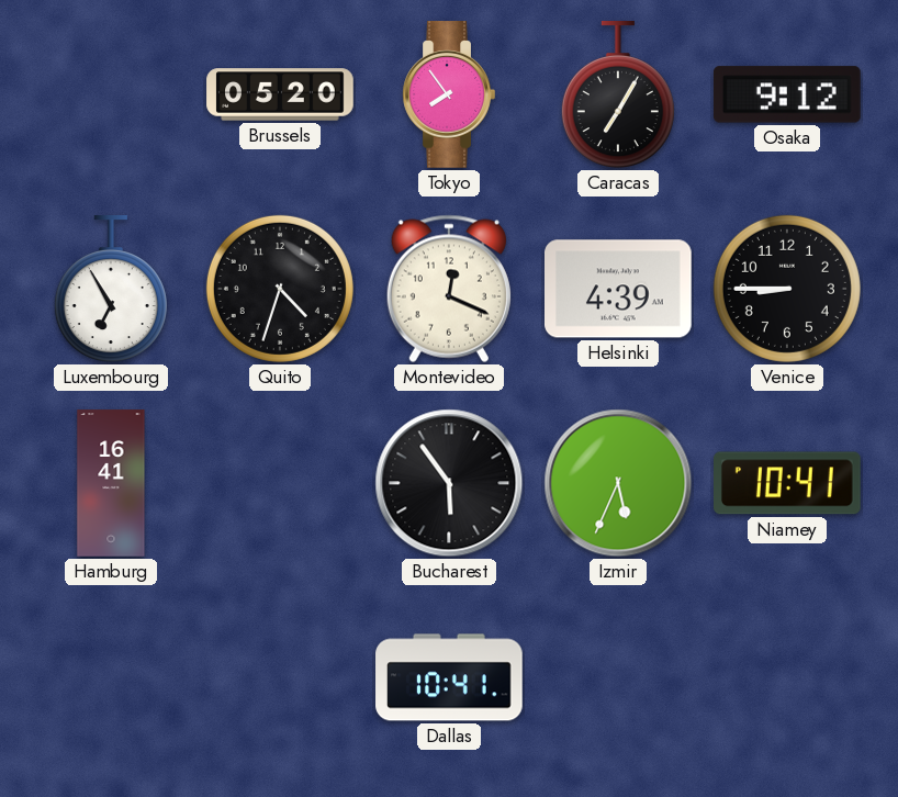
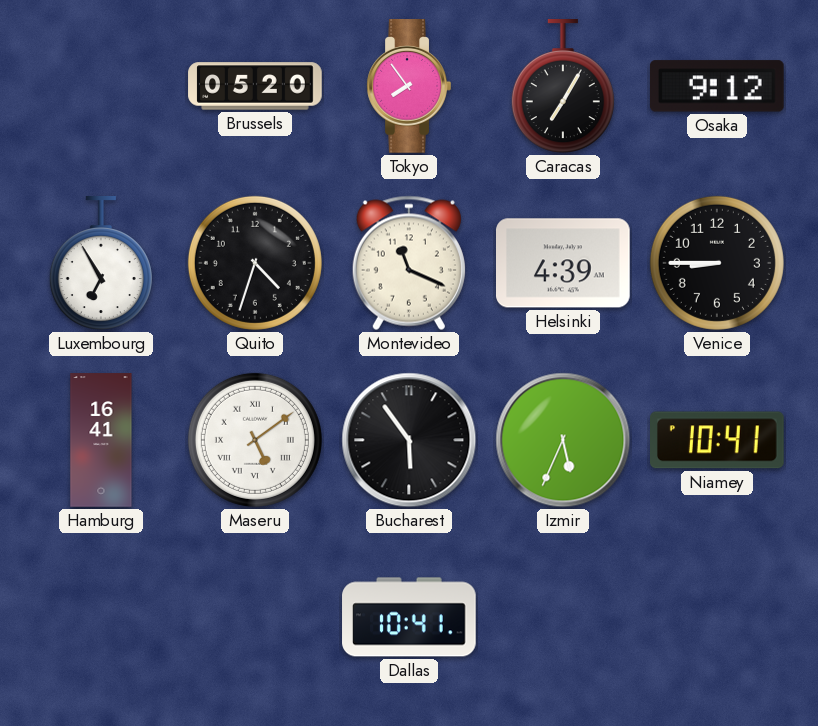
Montevideo: 12:19 -> 11:19
Maseru: none -> 5:09
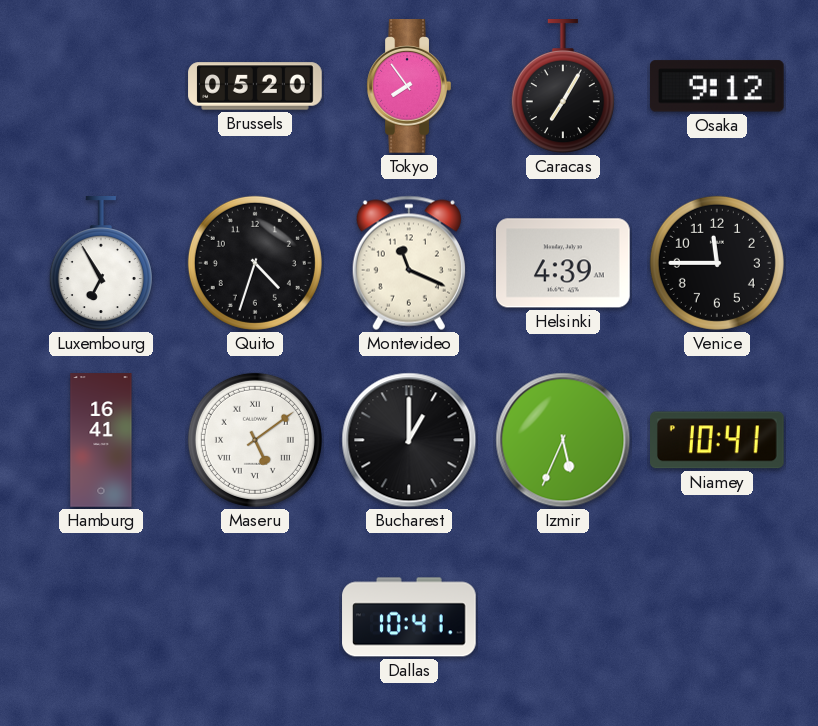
Venice: 8:45 -> 11:45
Bucharest: 5:54 -> 1:00
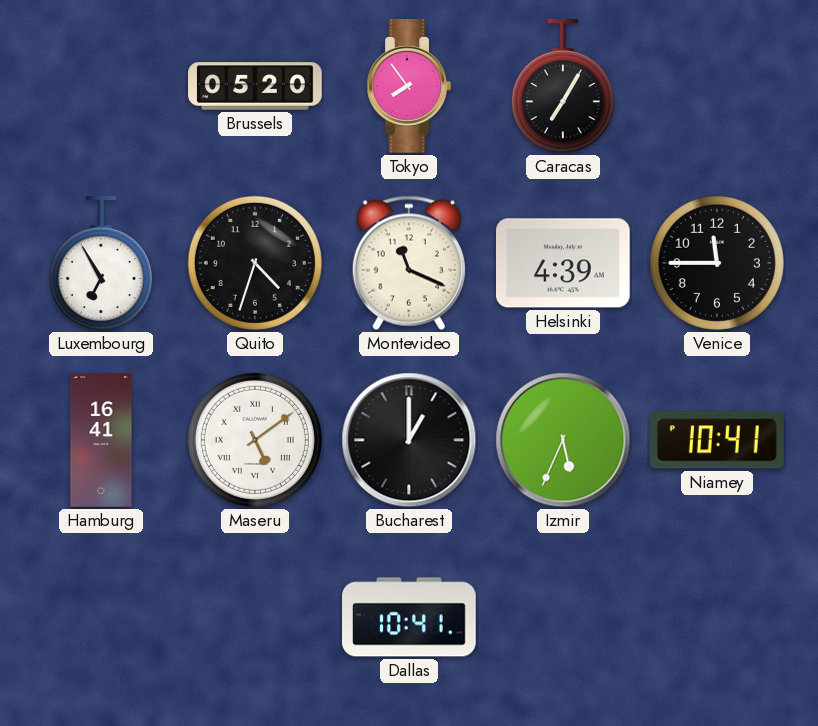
Osaka: 9:12 -> none
